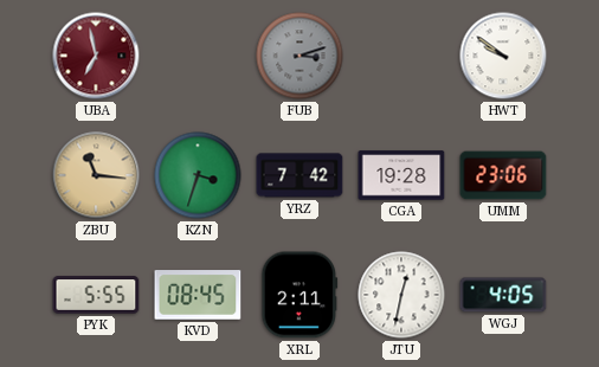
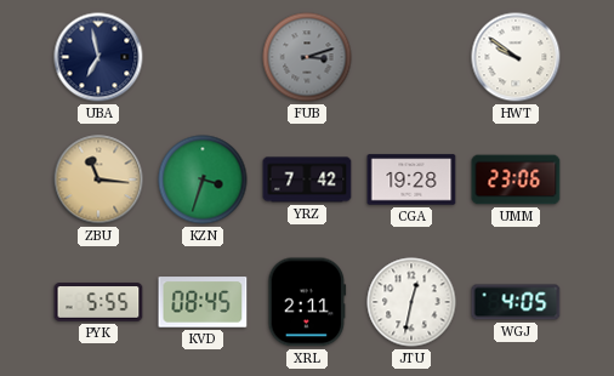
UBA dial: burgundy -> navy
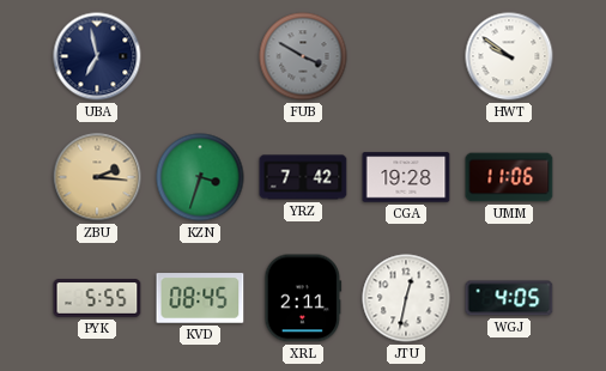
FUB: 3:12 -> 3:50
ZBU: 11:16 -> 2:16
UMM: 23:06 -> 11:06
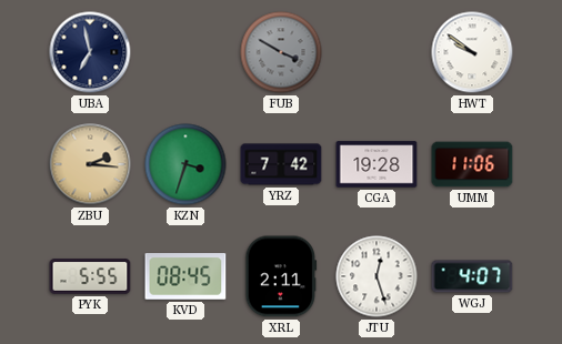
JTU: 12:32 -> 12:27
WGJ: 4:05 -> 4:07
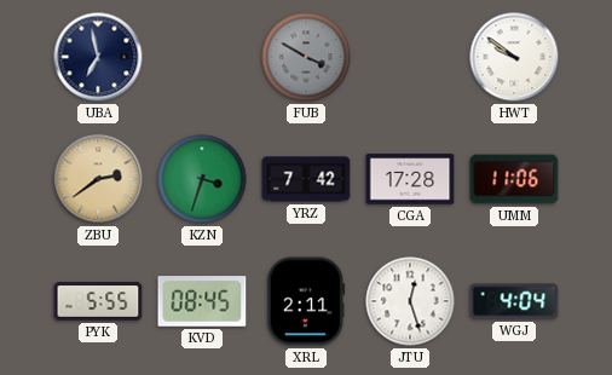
ZBU: 2:16 -> 2:39
CGA: 19:28 -> 17:28
WGJ: 4:07 -> 4:04
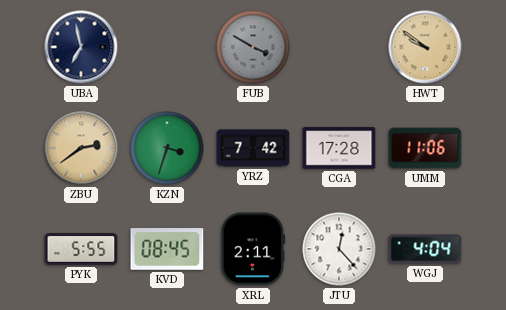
HWT dial: white -> champagne
JTU: 12:27 -> 12:23
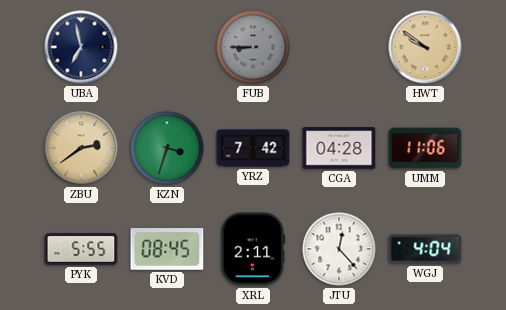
FUB: 3:50 -> 8:45
CGA: 17:28 -> 04:28
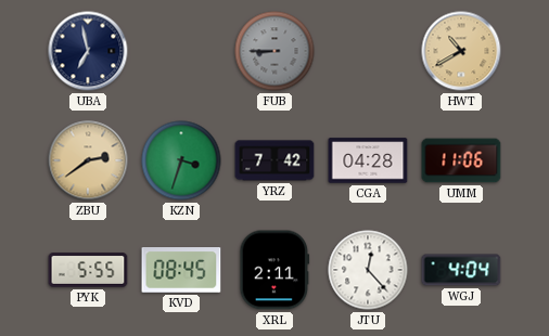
HWT: 9:51 -> 10:40
